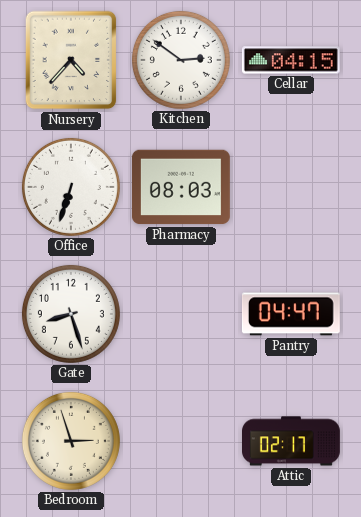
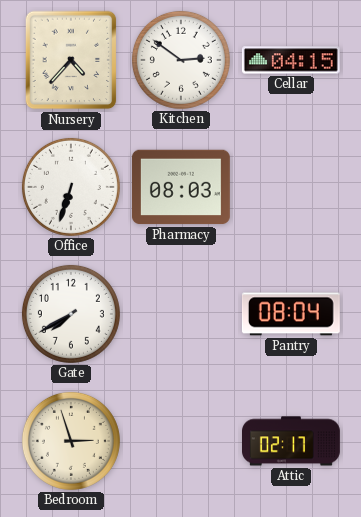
Gate: 8:27 -> 7:40
Pantry: 04:47 -> 08:04
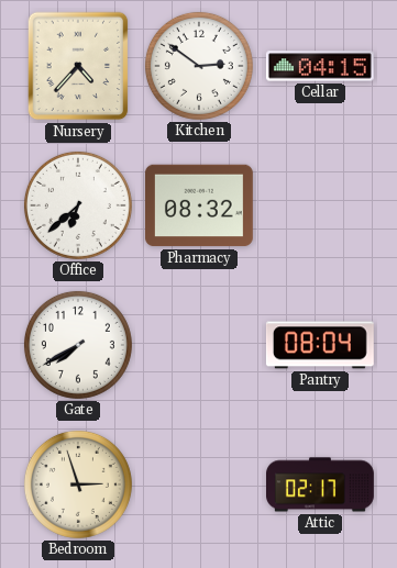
Office: 6:33 -> 6:38
Pharmacy: 08:03 -> 08:32
